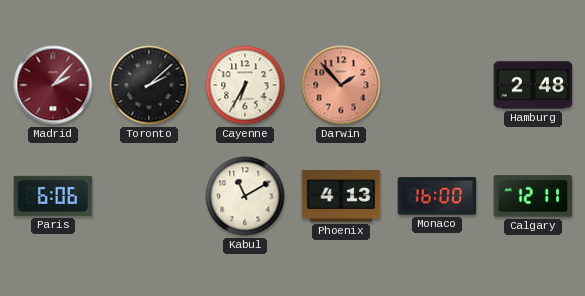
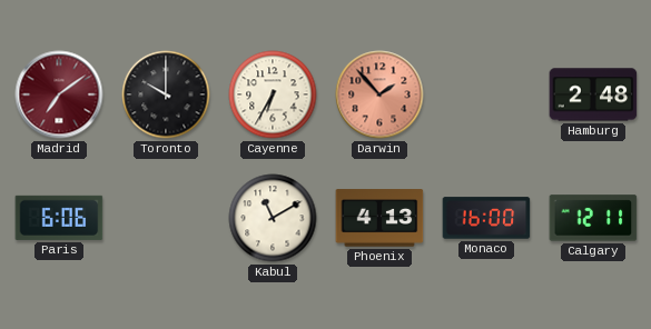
Madrid: 2:07 -> 7:09
Toronto: 2:08 -> 10:00
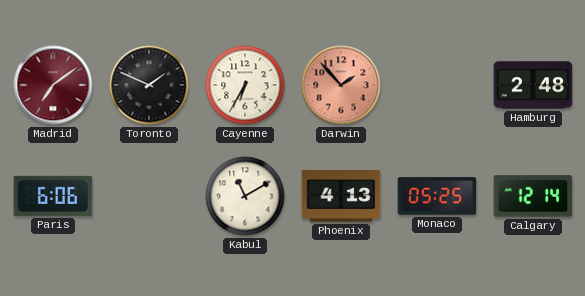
Toronto: 10:00 -> 1:49
Monaco: 16:00 -> 05:25
Calgary: 12:11 -> 12:14
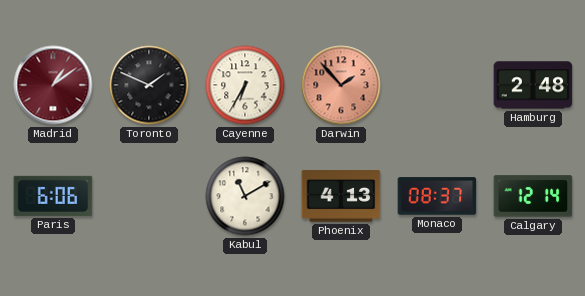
Madrid: 7:09 -> 1:09
Monaco: 05:25 -> 08:37
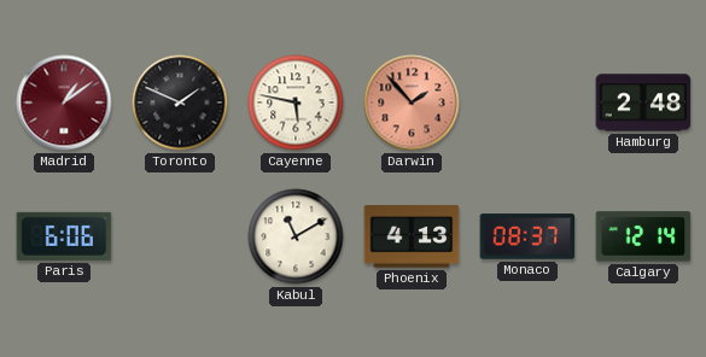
Cayenne: 6:35 -> 5:47
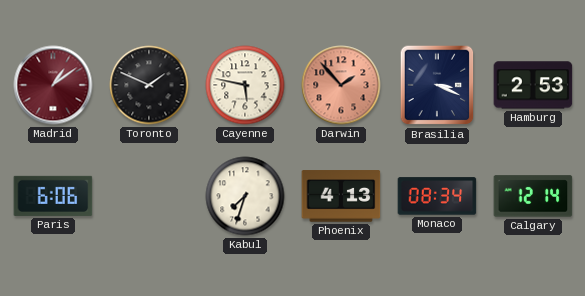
Brasilia: none -> 3:19
Hamburg: 2:48 -> 2:53
Kabul: 11:10 -> 7:33
Monaco: 08:37 -> 08:34
